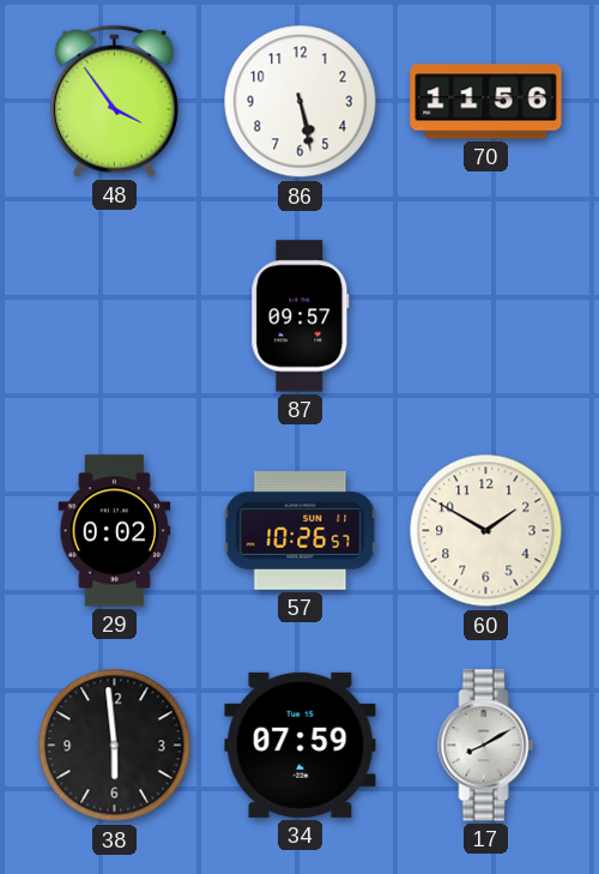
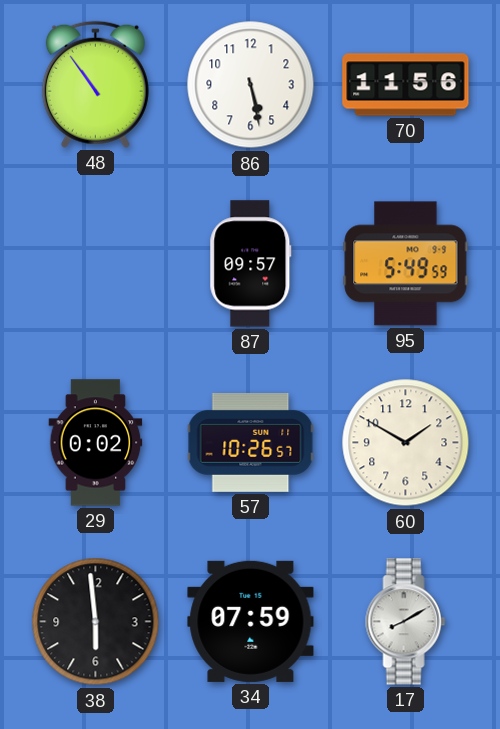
48: 3:54 -> 10:54
95: none -> 5:49
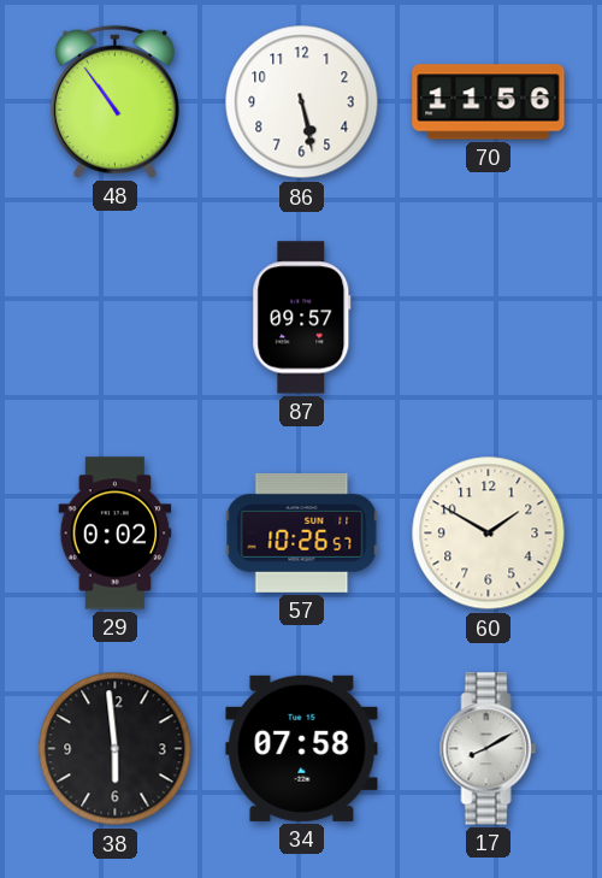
95: 5:49 -> none
34: 07:59 -> 07:58
